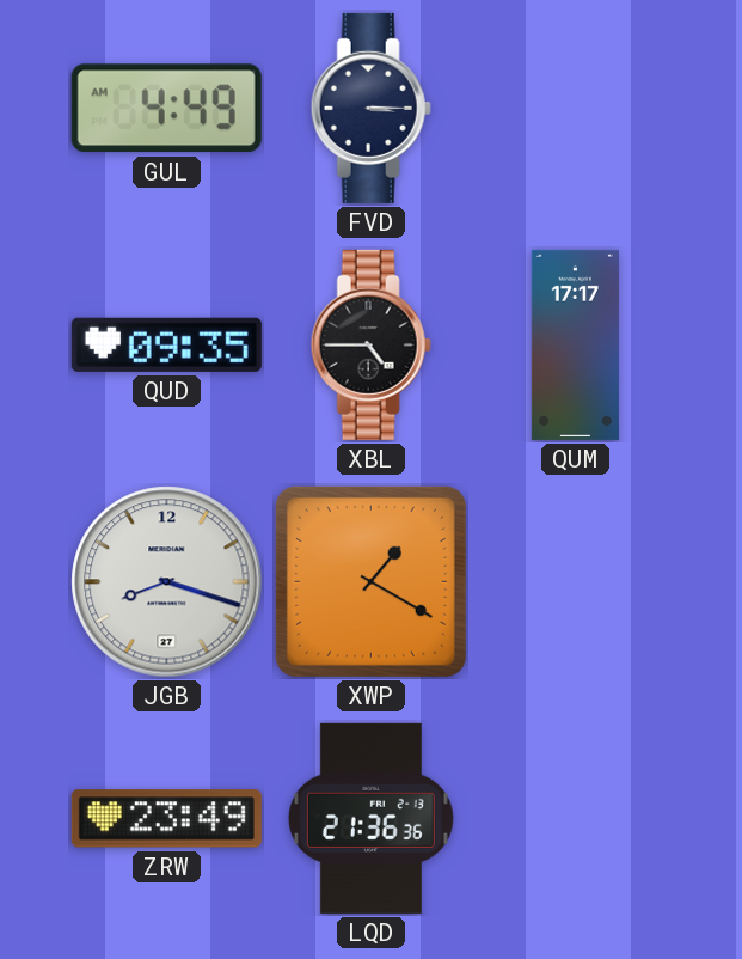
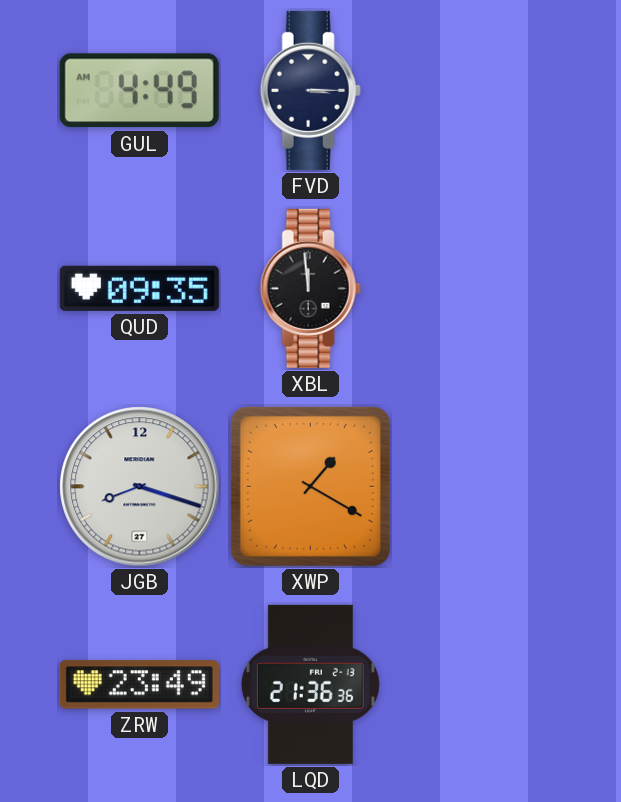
XBL: 4:45 -> 11:59
QUM: 17:17 -> none
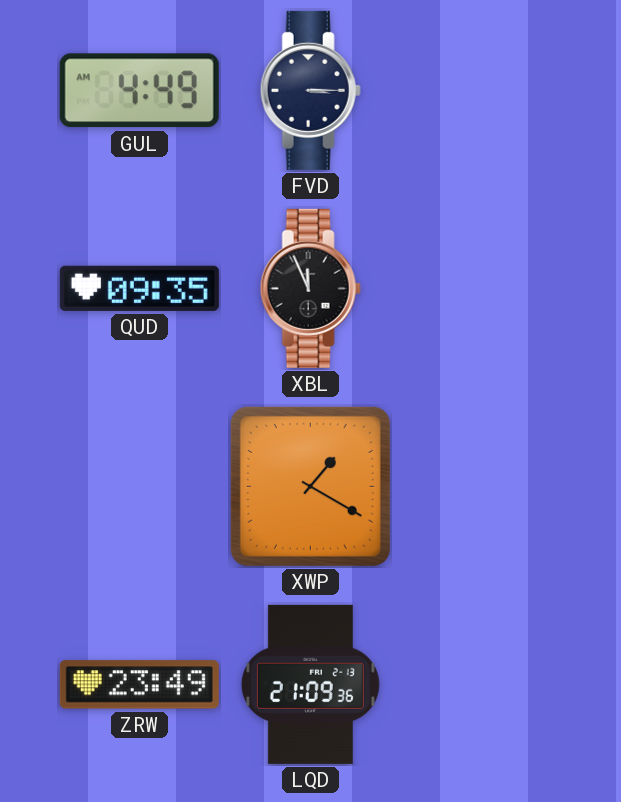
XBL: 11:59 -> 11:56
JGB: 8:18 -> none
LQD: 21:36 -> 21:09
